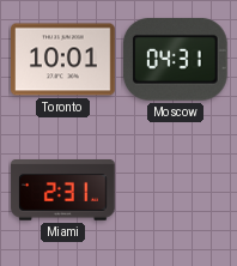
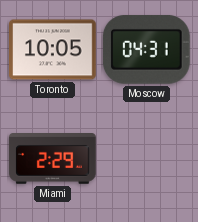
Toronto: 10:01 -> 10:05
Miami: 2:31 -> 2:29
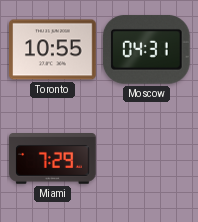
Toronto: 10:05 -> 10:55
Miami: 2:29 -> 7:29
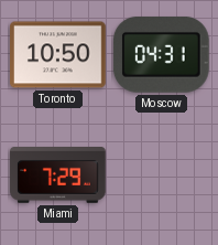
Toronto: 10:55 -> 10:50
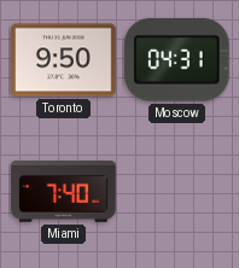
Toronto: 10:50 -> 9:50
Miami: 7:29 -> 7:40
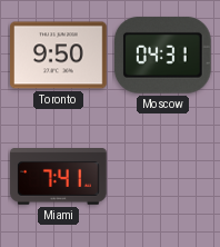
Miami: 7:40 -> 7:41
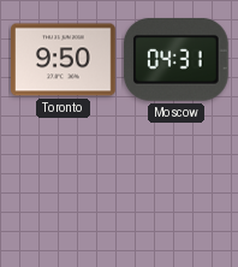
Miami: 7:41 -> none
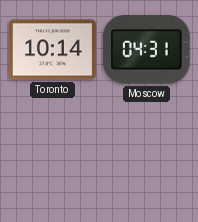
Toronto: 9:50 -> 10:14
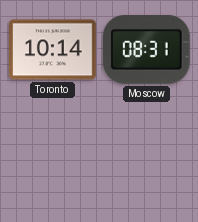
Moscow: 04:31 -> 08:31
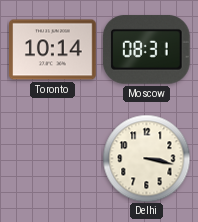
Delhi: none -> 3:17
